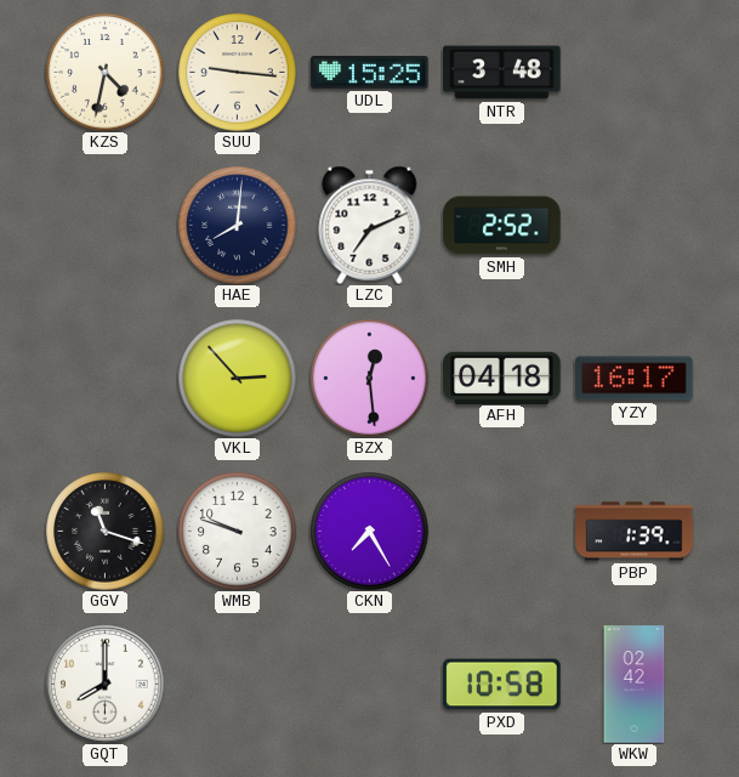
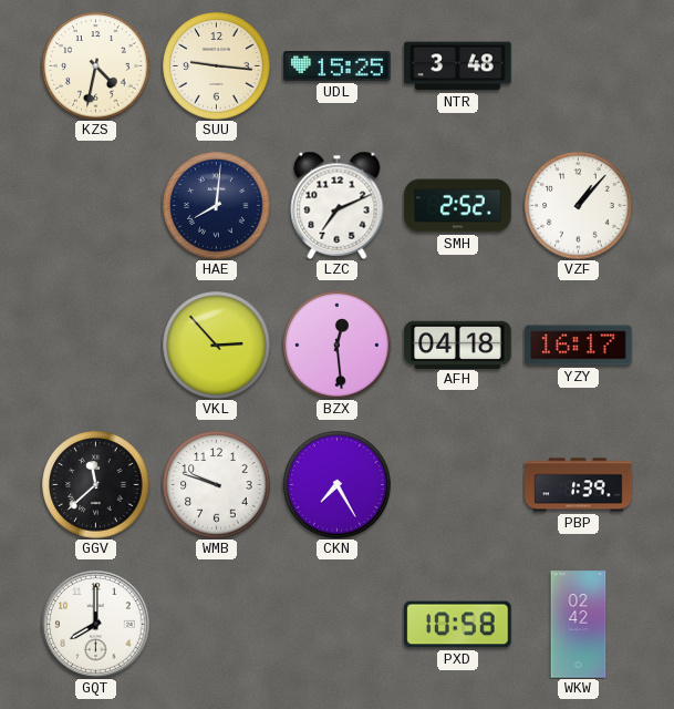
VZF: none -> 1:07
GGV: 11:18 -> 11:38
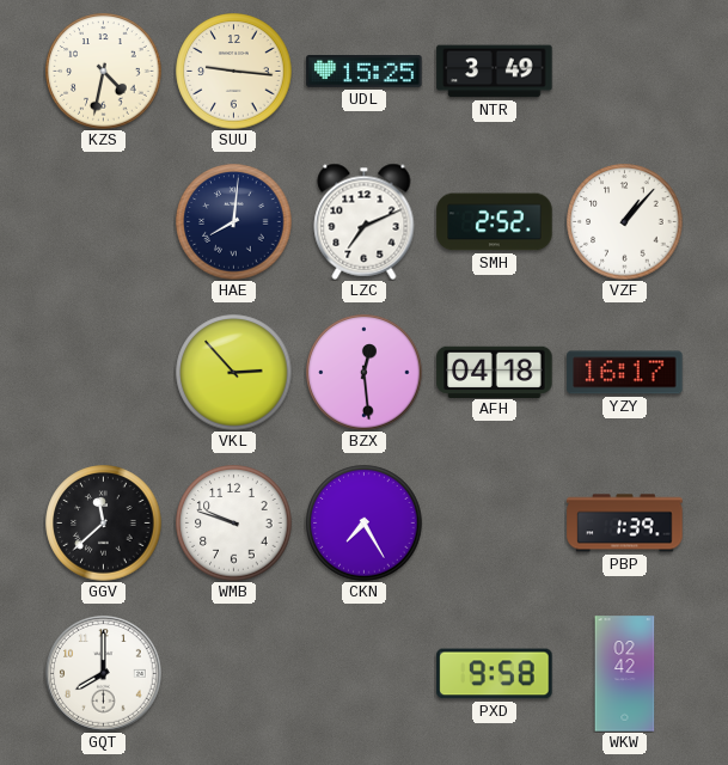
NTR: 3:48 -> 3:49
PXD: 10:58 -> 9:58
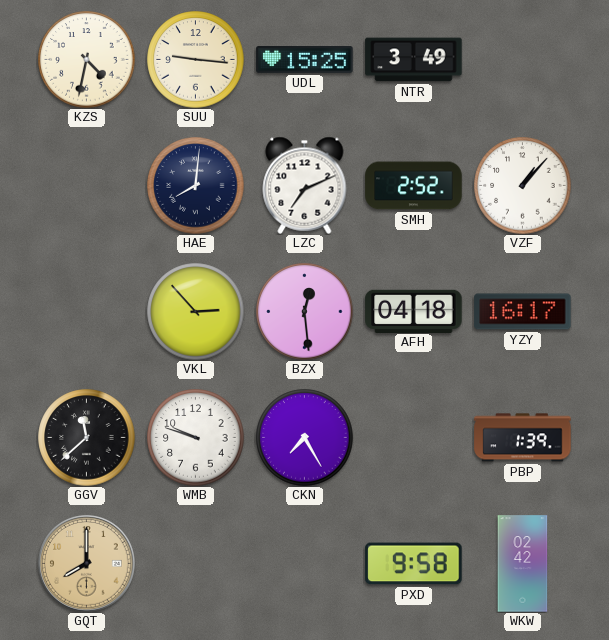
GQT dial: white -> champagne
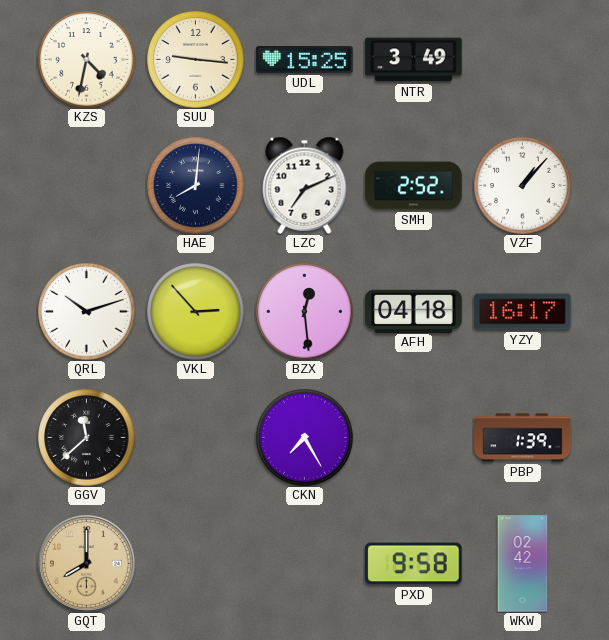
QRL: none -> 10:12
WMB: 9:48 -> none
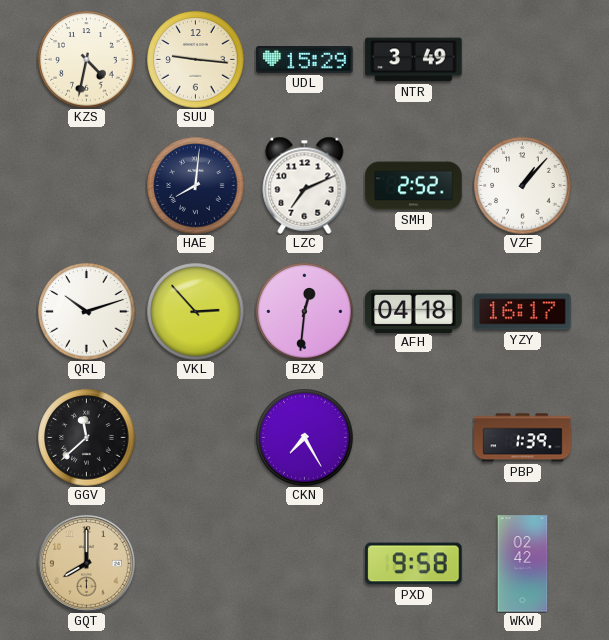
UDL: 15:25 -> 15:29
BZX: 12:29 -> 12:31
